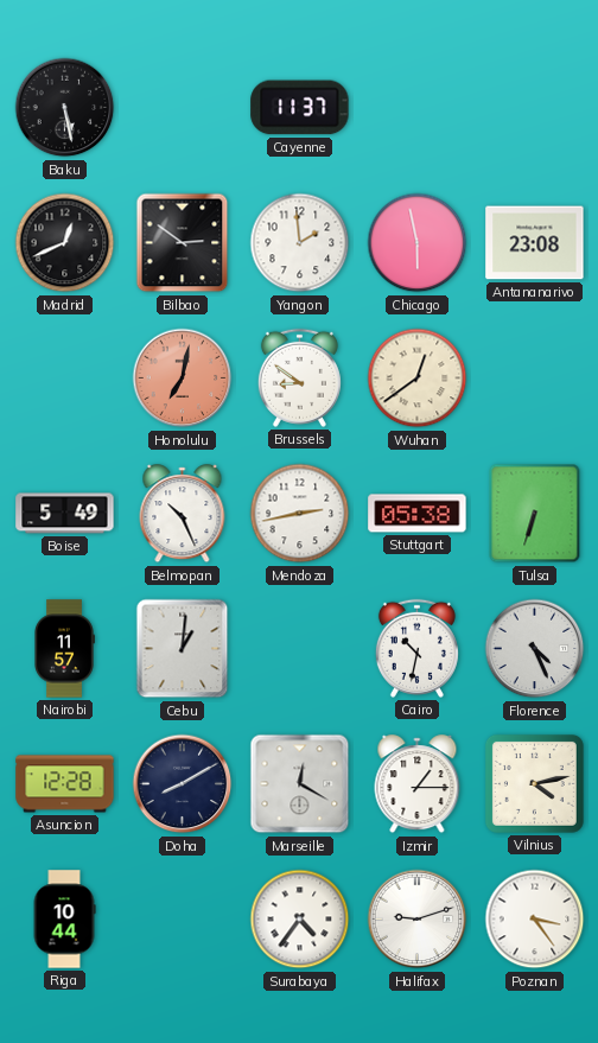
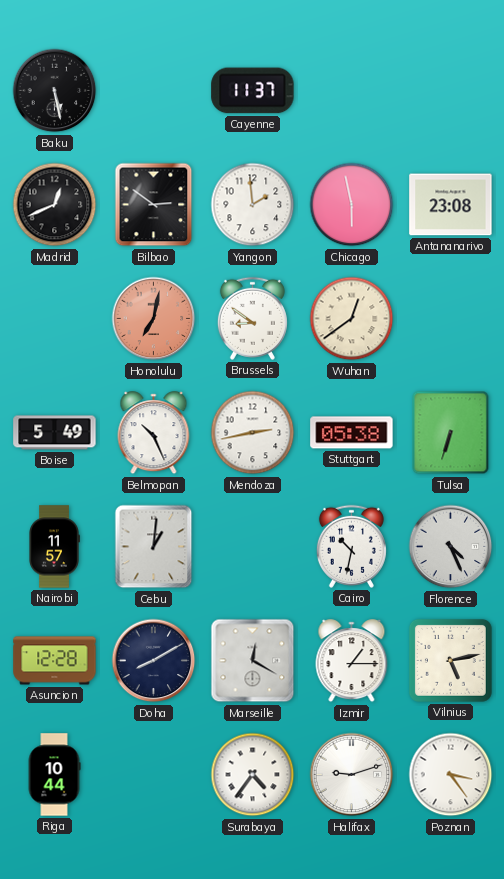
Vilnius: 4:13 -> 5:13
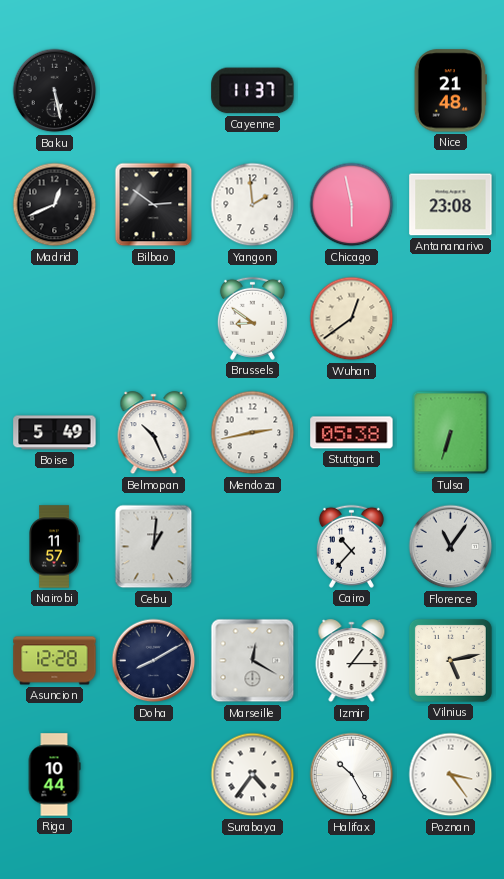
Nice: none -> 21:48
Honolulu: 7:02 -> none
Cairo: 10:32 -> 10:37
Florence: 4:26 -> 11:06
Halifax: 9:12 -> 10:25
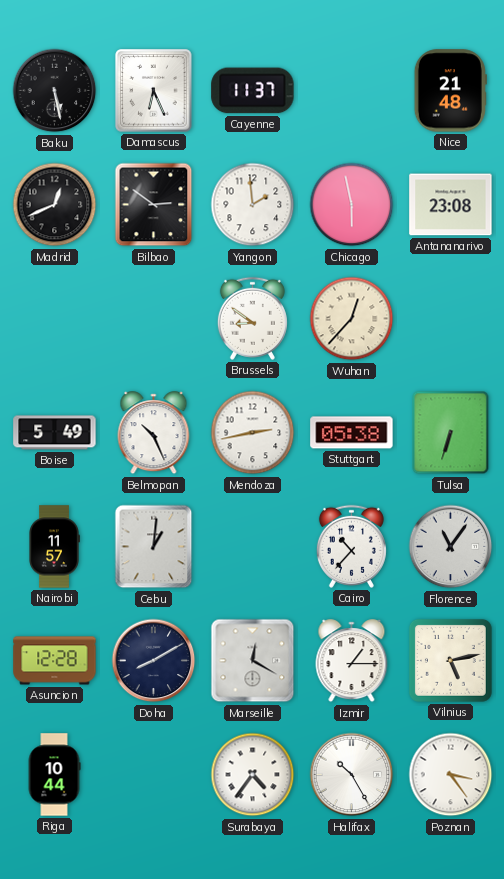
Damascus: none -> 6:26
Wuhan: 12:39 -> 12:37
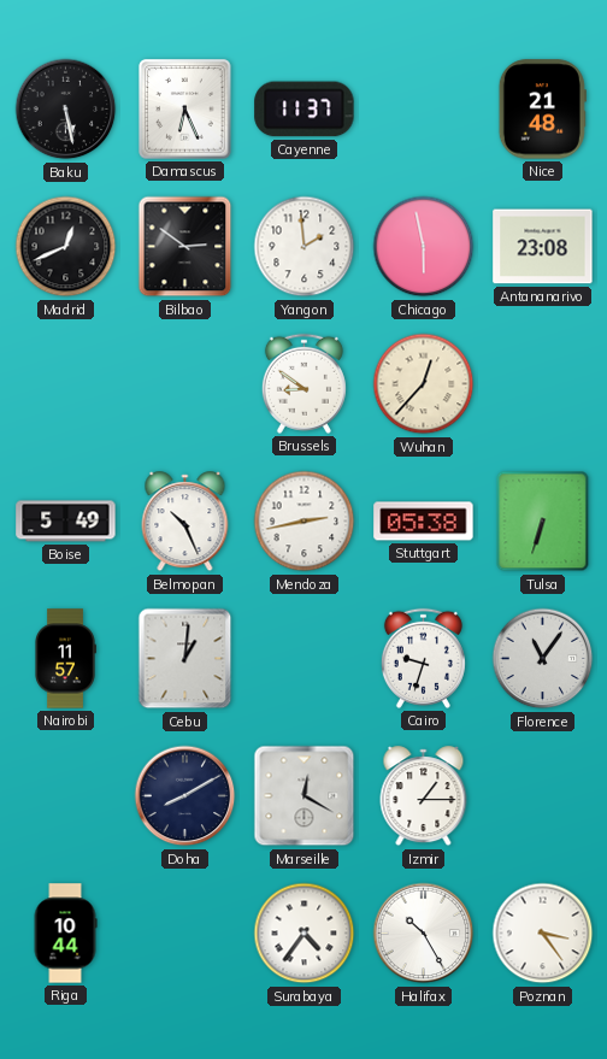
Cairo: 10:37 -> 9:33
Asuncion: 12:28 -> none
Vilnius: 5:13 -> none
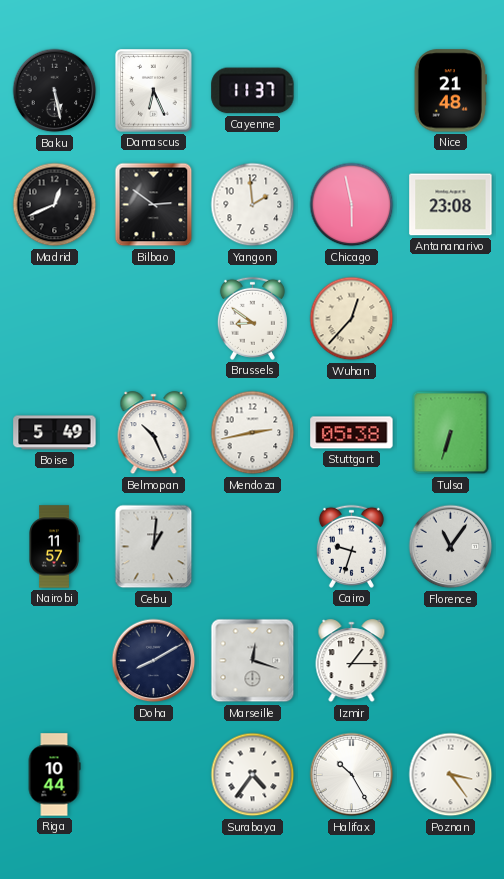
Marseille: 12:20 -> 12:18
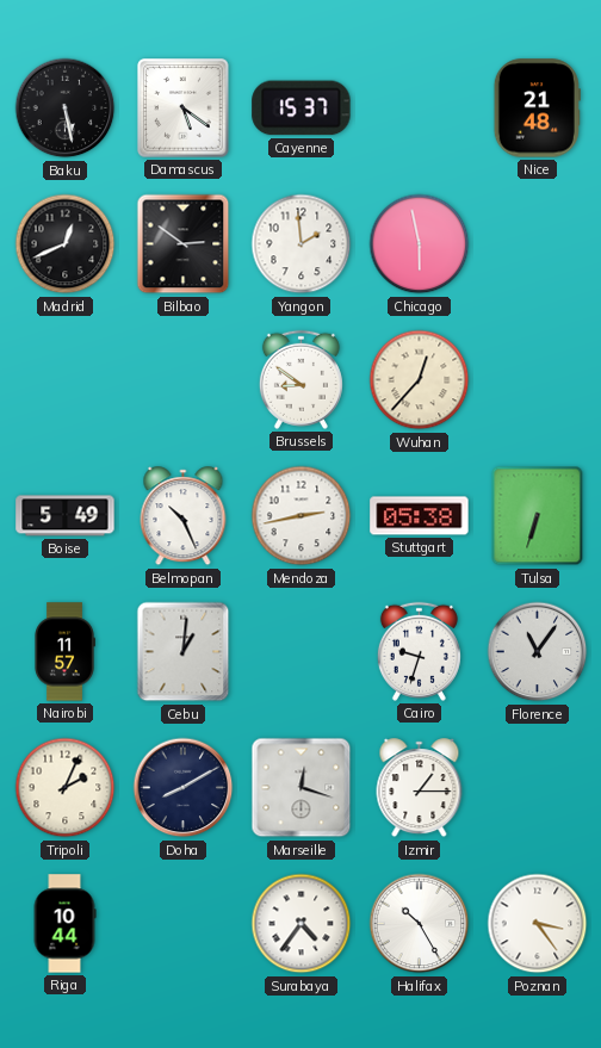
Damascus: 6:26 -> 5:21
Cayenne: 11:37 -> 15:37
Antananarivo: 23:08 -> none
Tripoli: none -> 2:04
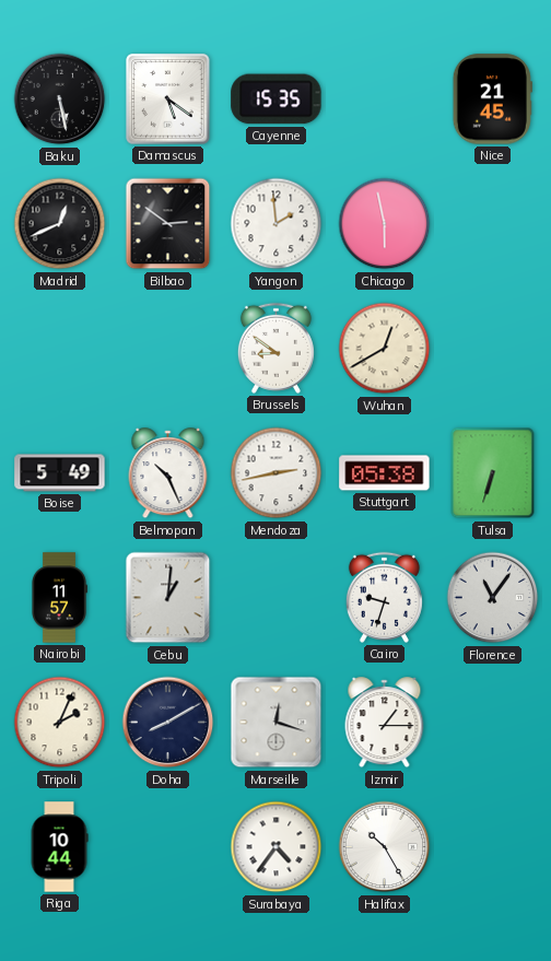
Cayenne: 15:37 -> 15:35
Nice: 21:48 -> 21:45
Wuhan: 12:37 -> 12:40
Poznan: 3:24 -> none
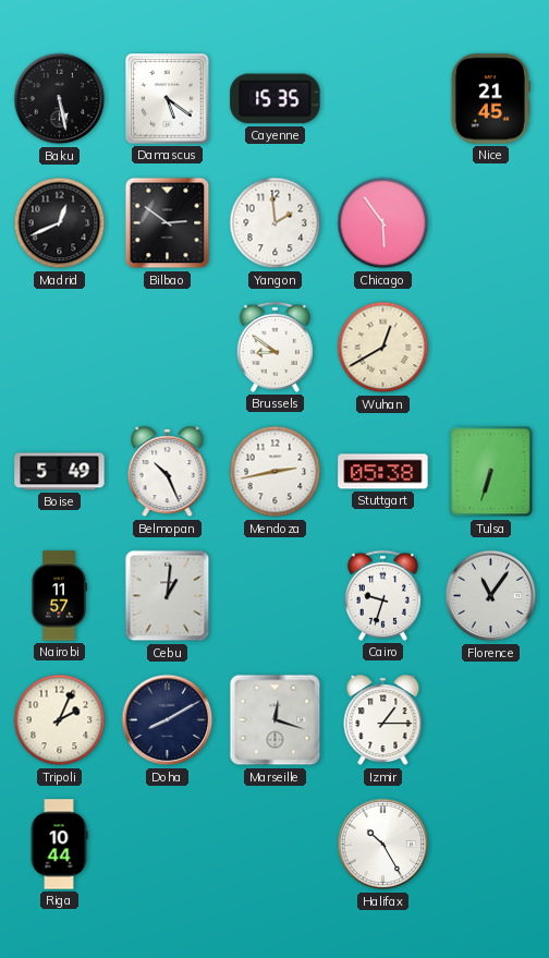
Chicago: 5:58 -> 5:54
Surabaya: 4:36 -> none
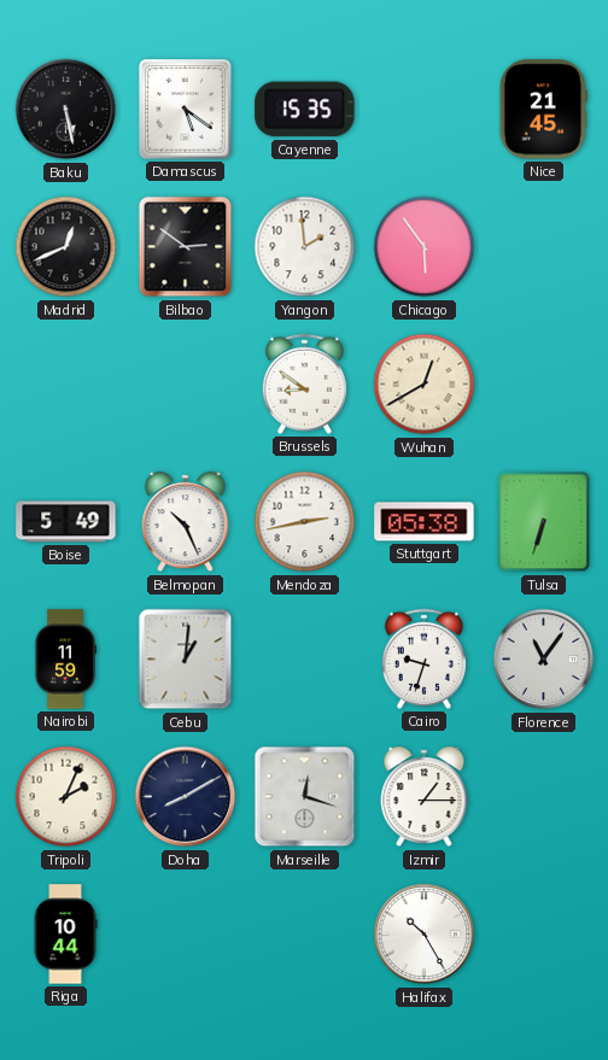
Nairobi: 11:57 -> 11:59
